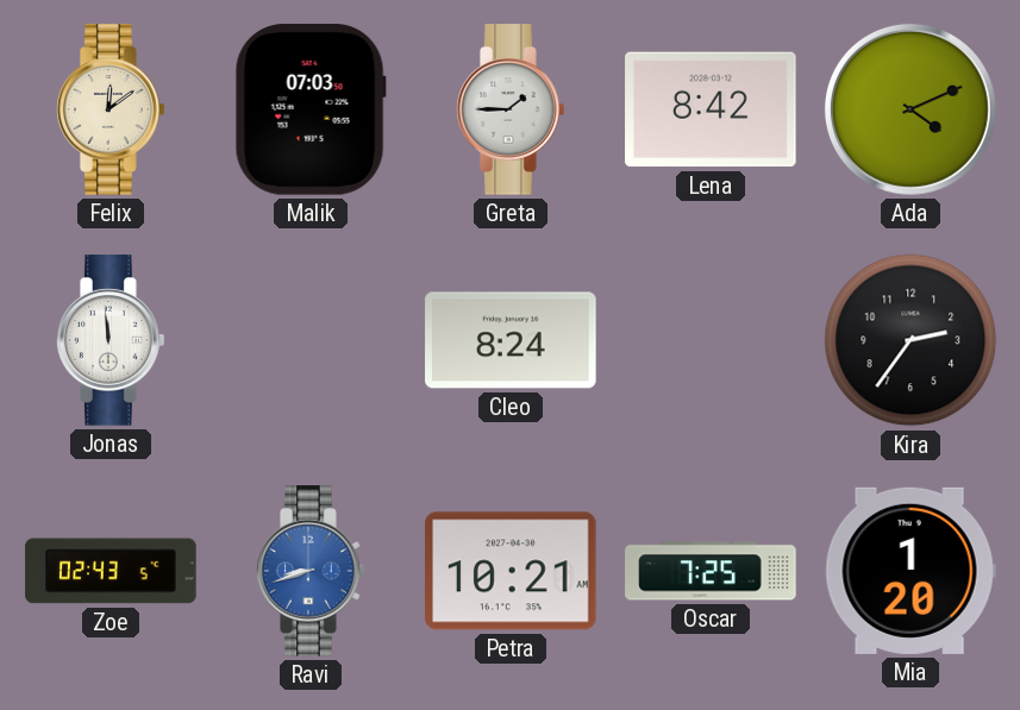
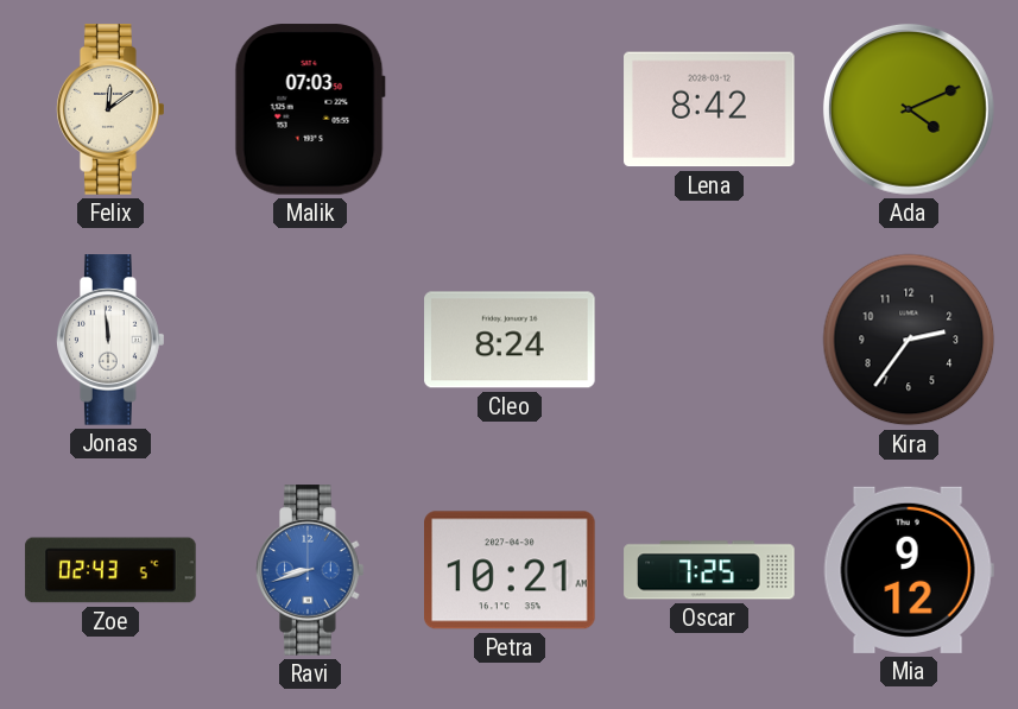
Greta: 1:45 -> none
Mia: 1:20 -> 9:12
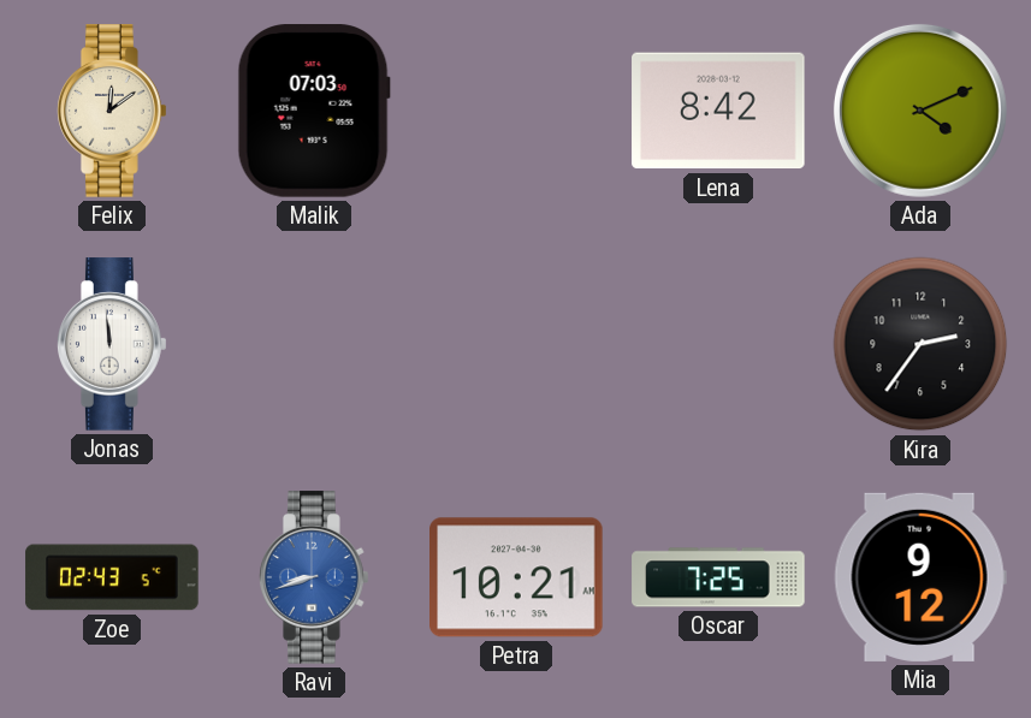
Cleo: 8:24 -> none
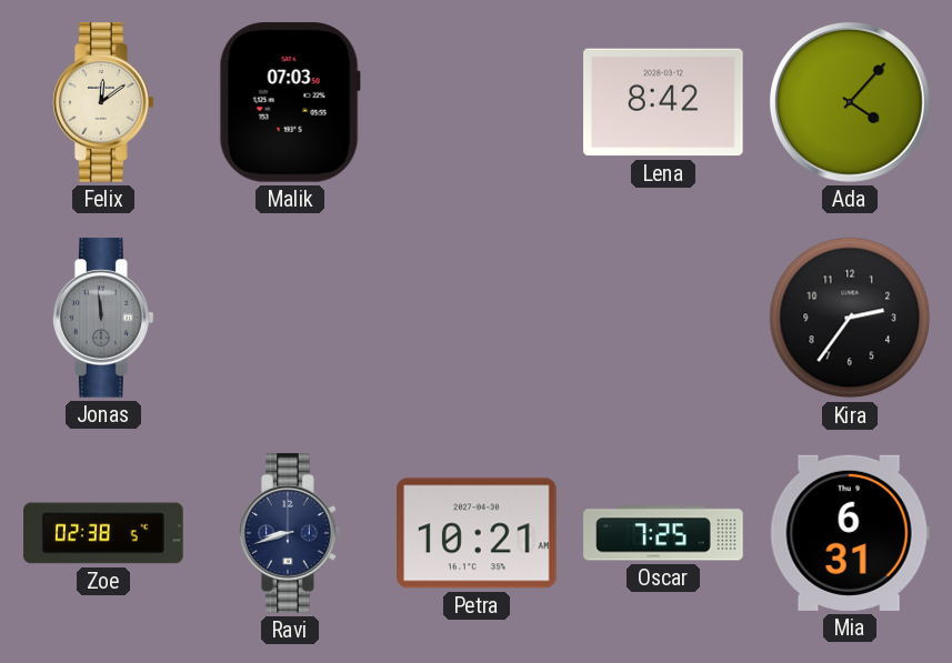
Ada: 4:11 -> 4:07
Jonas dial: white -> grey
Zoe: 02:43 -> 02:38
Ravi dial: blue -> navy
Mia: 9:12 -> 6:31
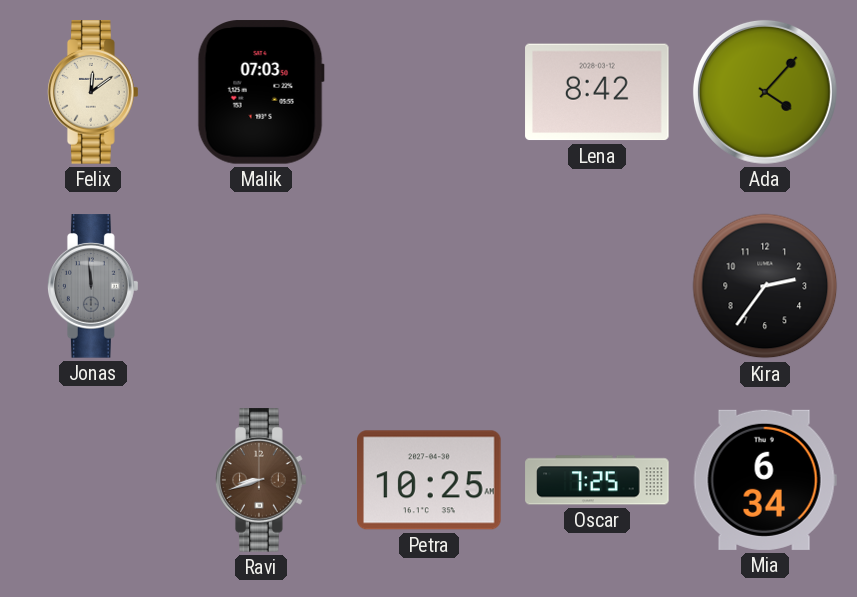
Zoe: 02:38 -> none
Ravi dial: navy -> brown
Petra: 10:21 -> 10:25
Mia: 6:31 -> 6:34
